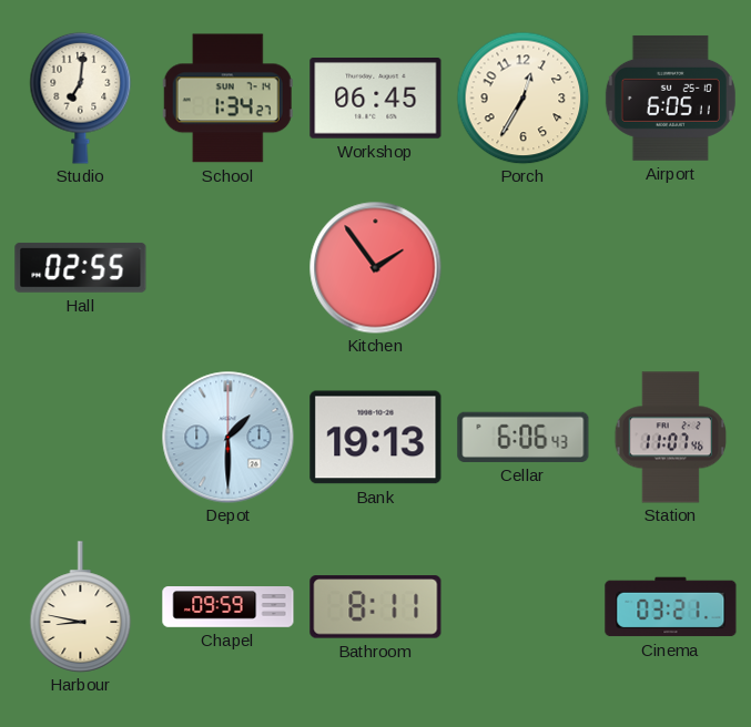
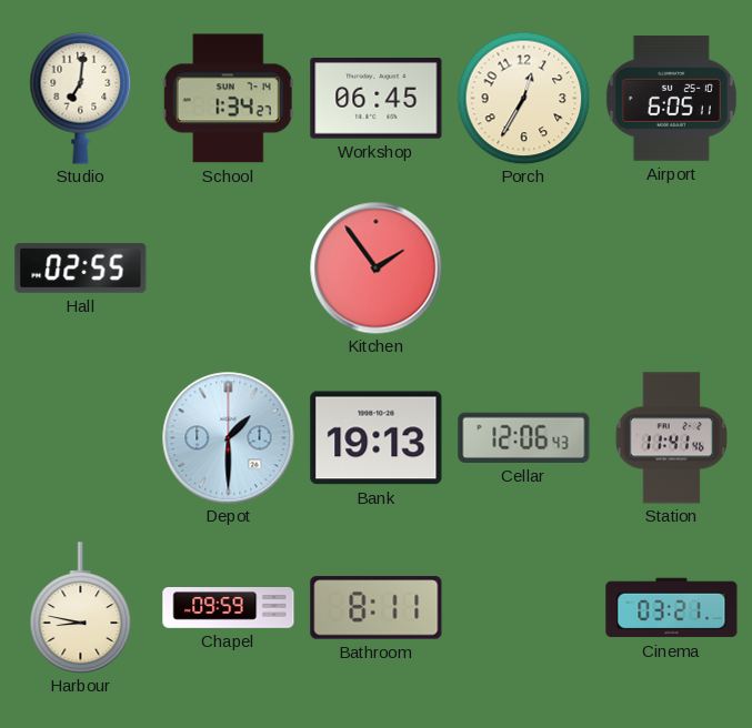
Cellar: 6:06 -> 12:06
Station: 11:07 -> 11:41
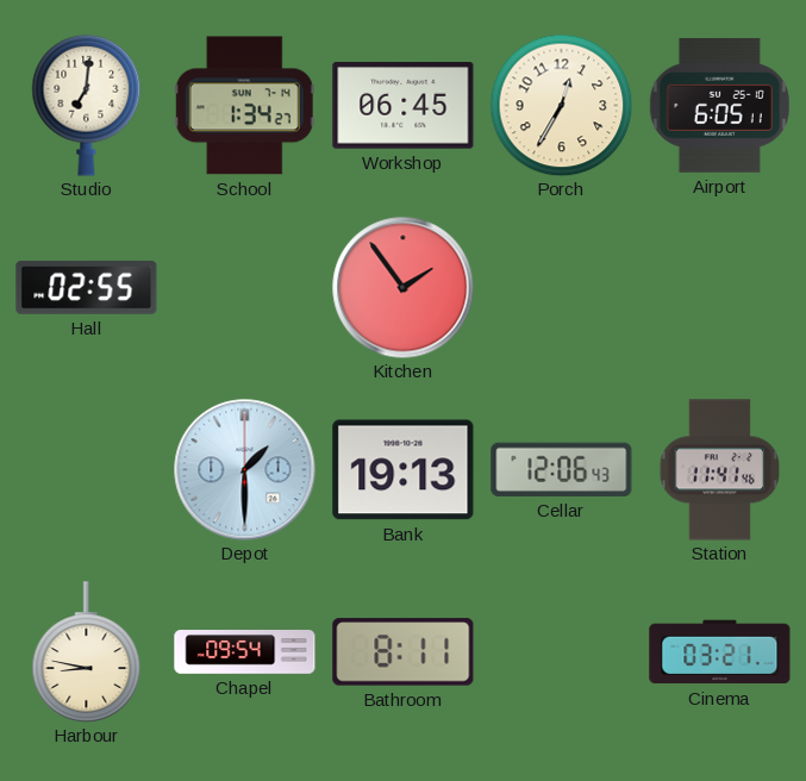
Chapel: 09:59 -> 09:54
